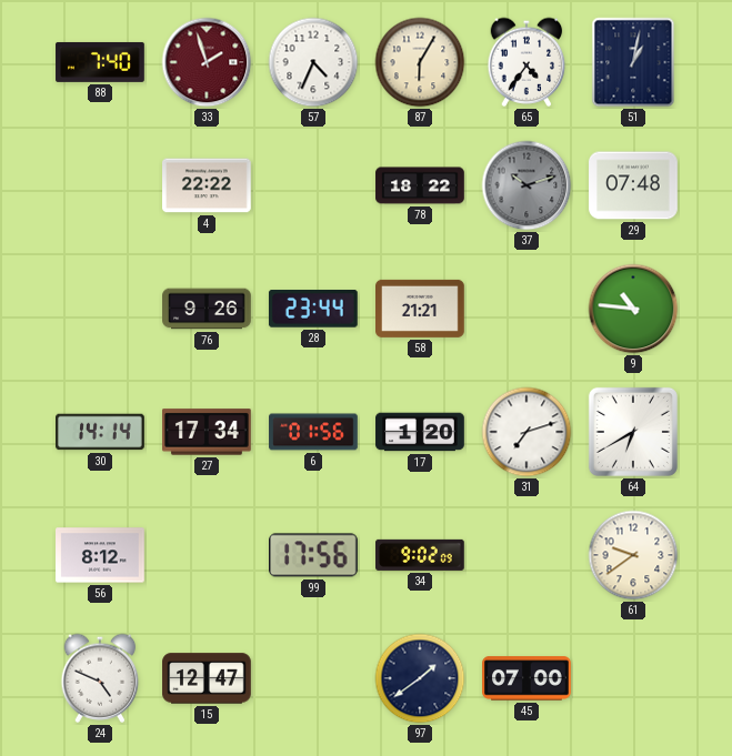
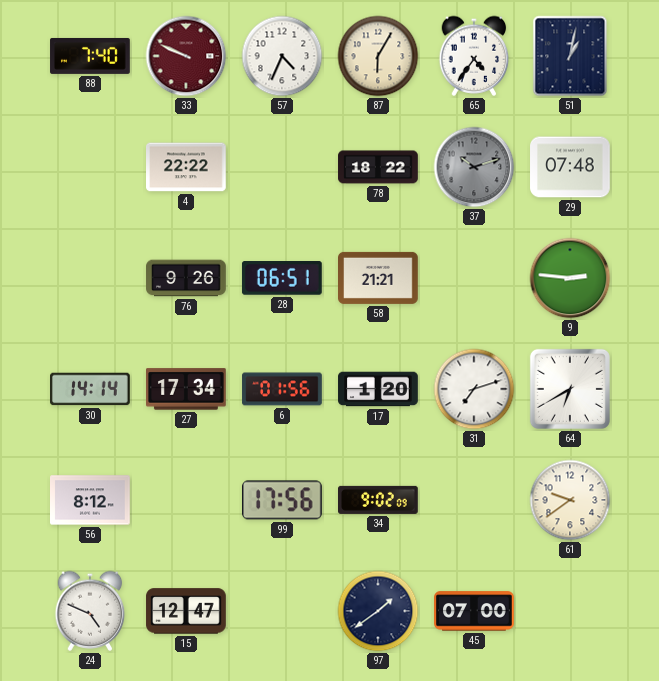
33: 1:57 -> 9:49
28: 23:44 -> 06:51
9: 10:46 -> 2:46
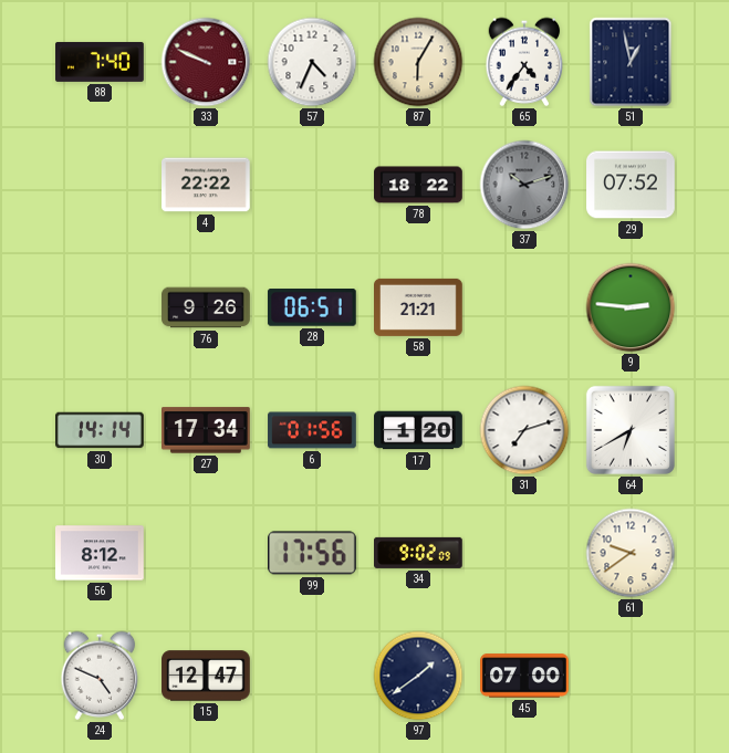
51: 1:02 -> 12:58
29: 07:48 -> 07:52
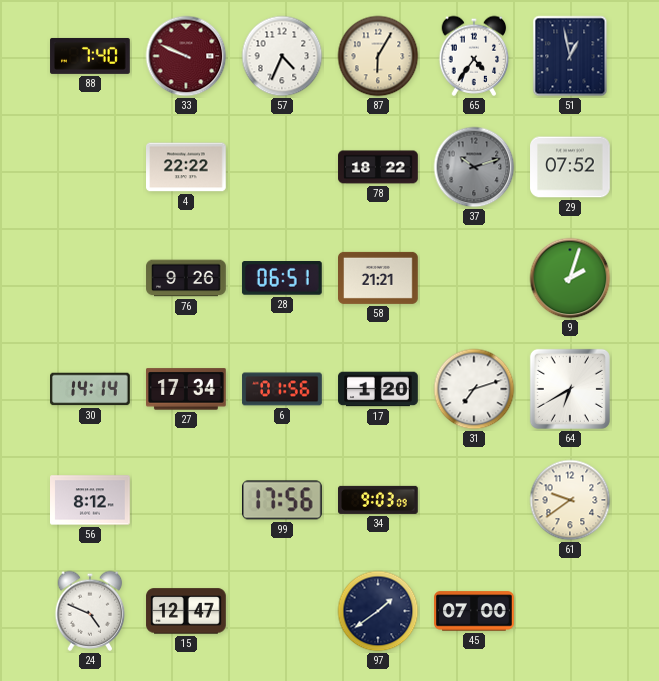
9: 2:46 -> 2:03
34: 9:02 -> 9:03
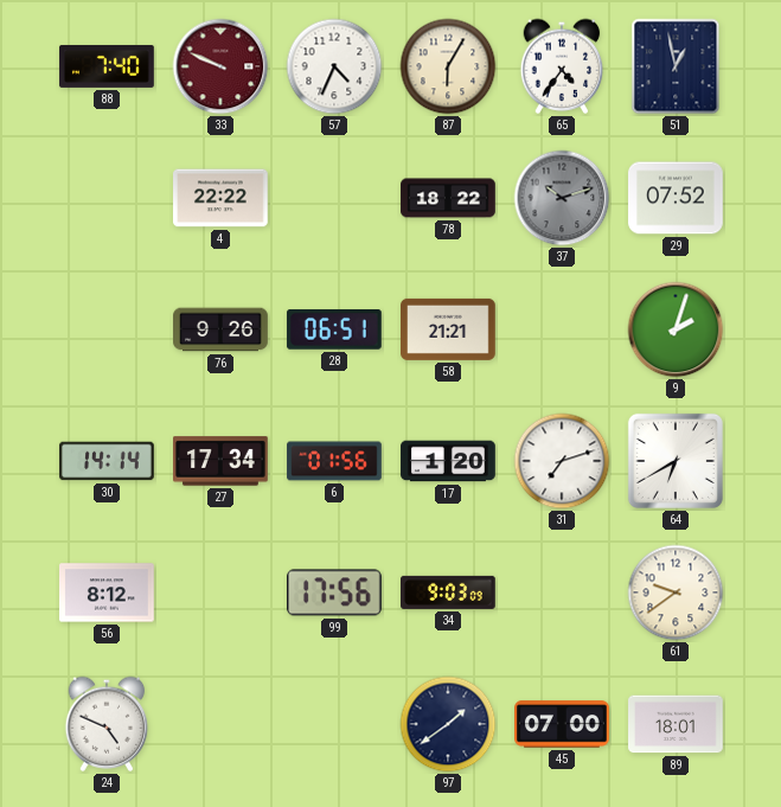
15: 12:47 -> none
89: none -> 18:01
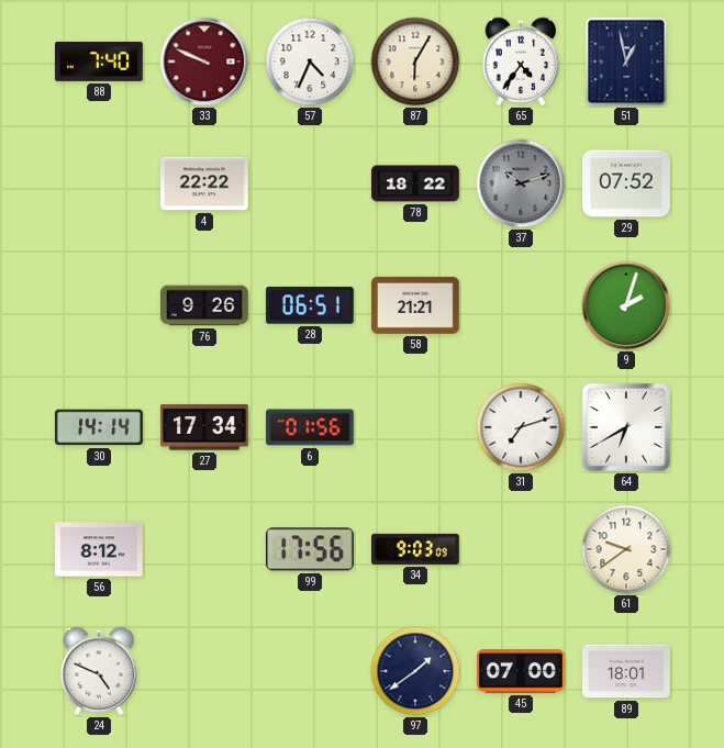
17: 1:20 -> none
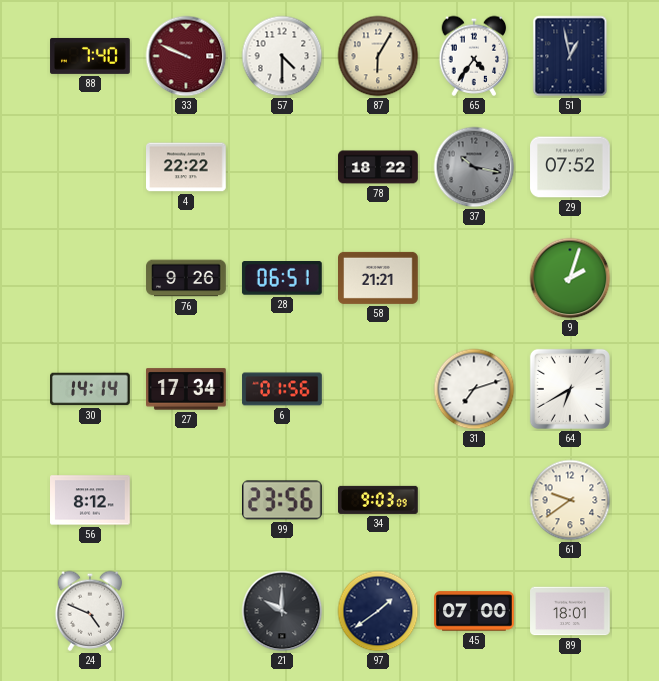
57: 4:34 -> 4:30
37: 10:12 -> 10:17
99: 17:56 -> 23:56
21: none -> 10:00
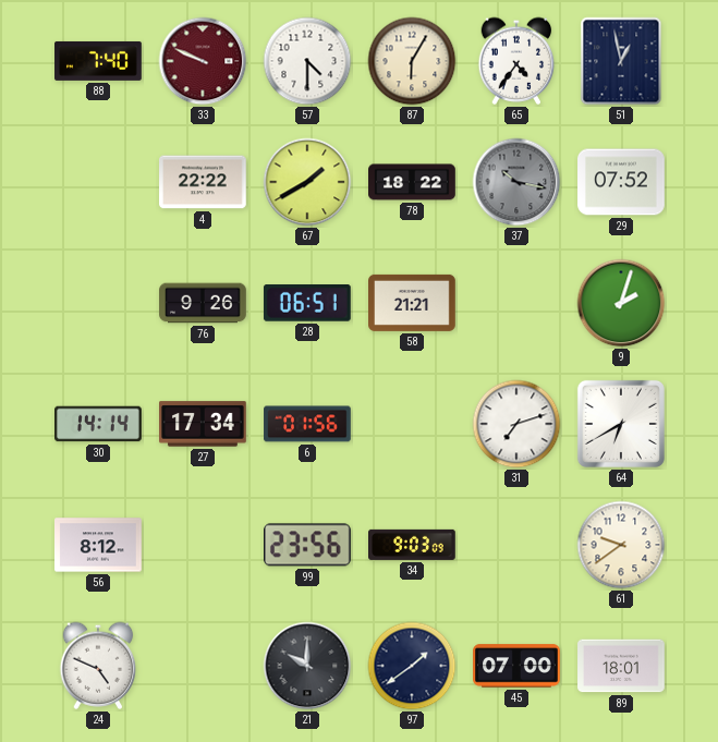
67: none -> 1:40
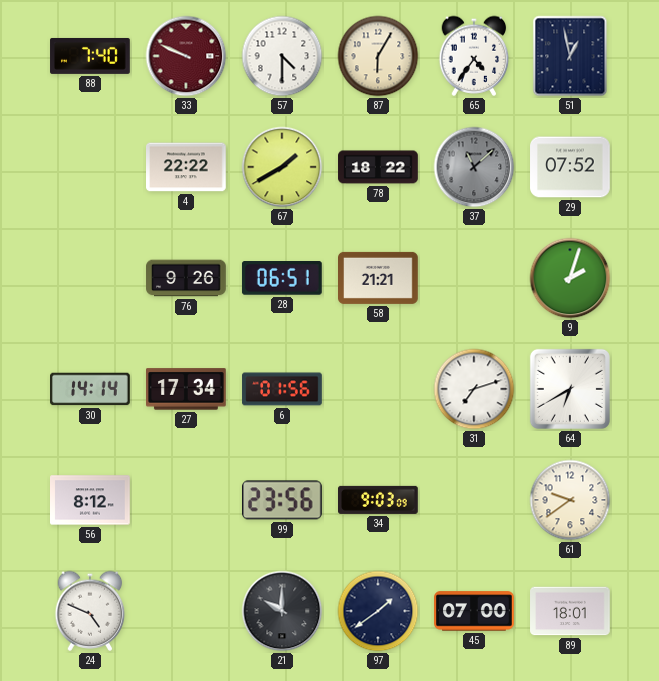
37: 10:17 -> 11:08
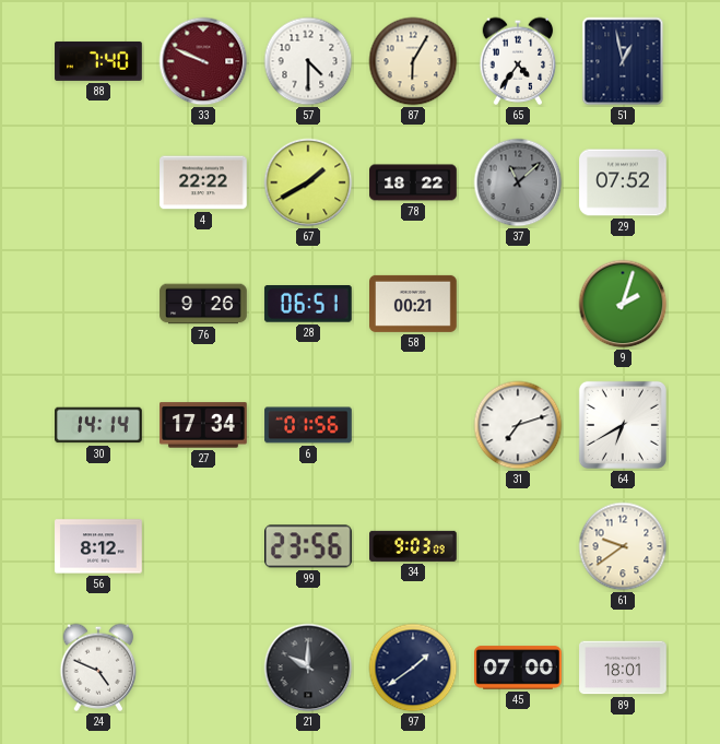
58: 21:21 -> 00:21
